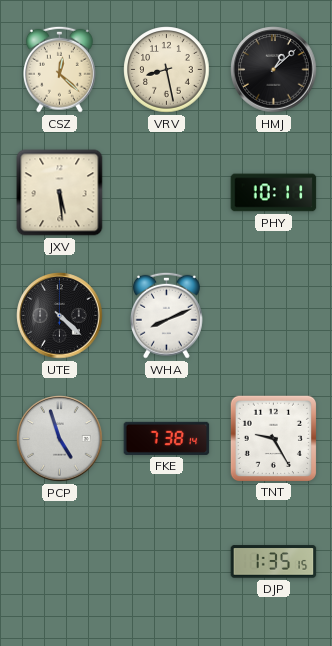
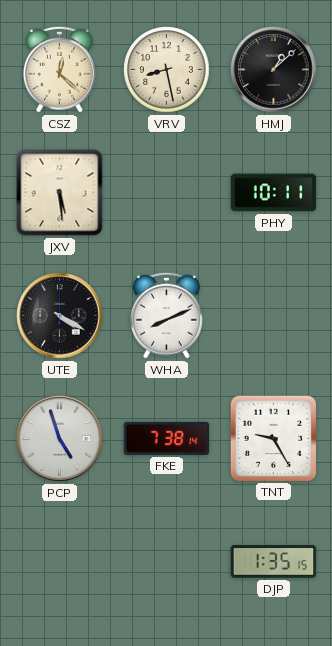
UTE: 4:22 -> 4:20
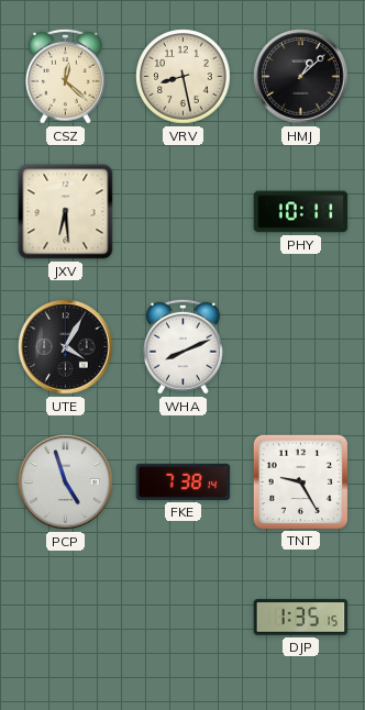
JXV: 5:29 -> 6:29
UTE: 4:20 -> 4:05
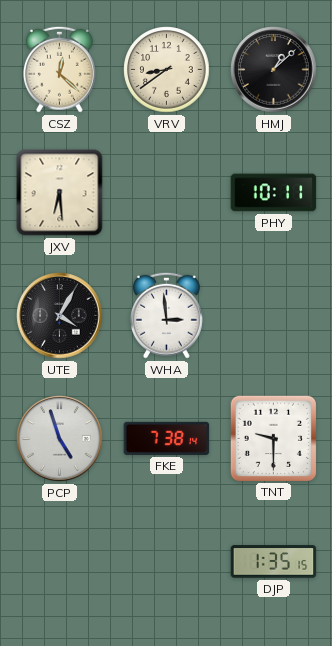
VRV: 8:28 -> 8:39
WHA: 8:11 -> 2:59
TNT: 9:25 -> 9:30
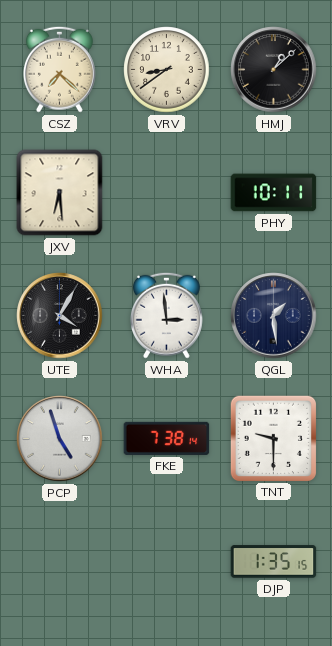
CSZ: 12:22 -> 7:22
QGL: none -> 1:29
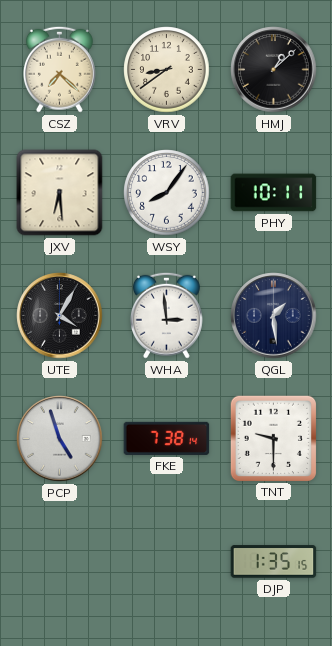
WSY: none -> 8:06
